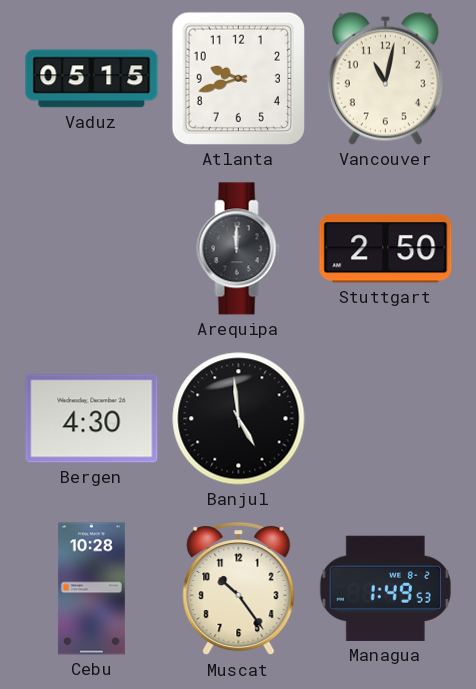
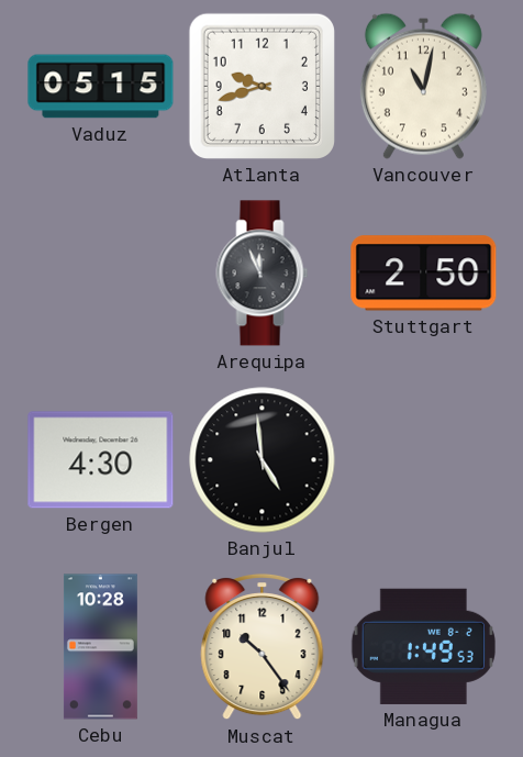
Arequipa: 12:00 -> 11:56
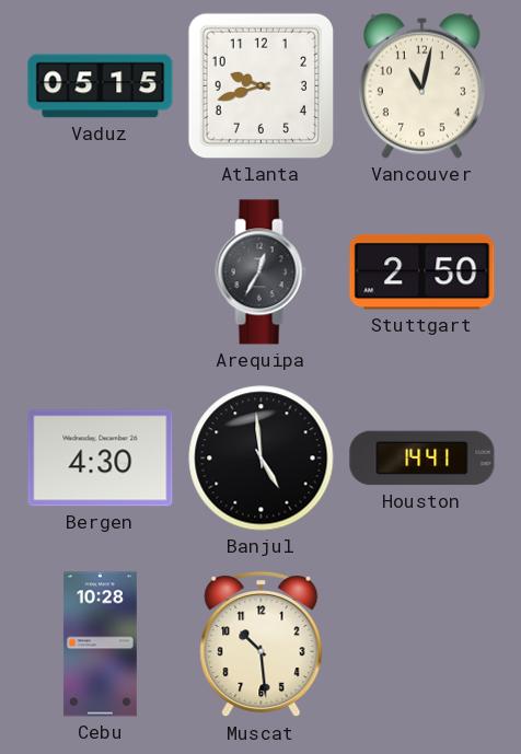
Arequipa: 11:56 -> 12:35
Houston: none -> 14:41
Muscat: 10:24 -> 10:29
Managua: 1:49 -> none
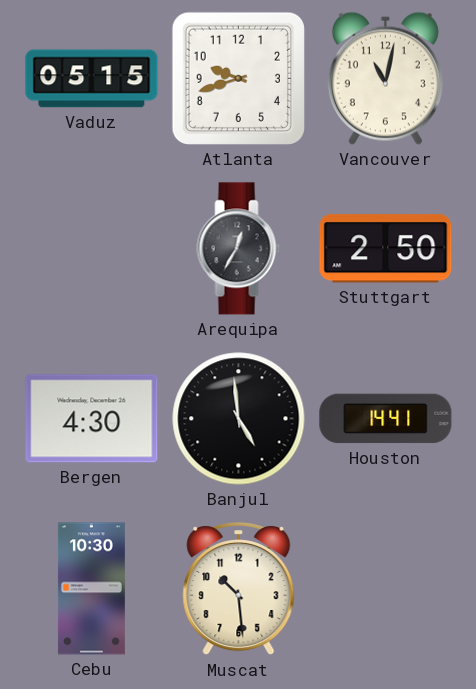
Cebu: 10:28 -> 10:30
